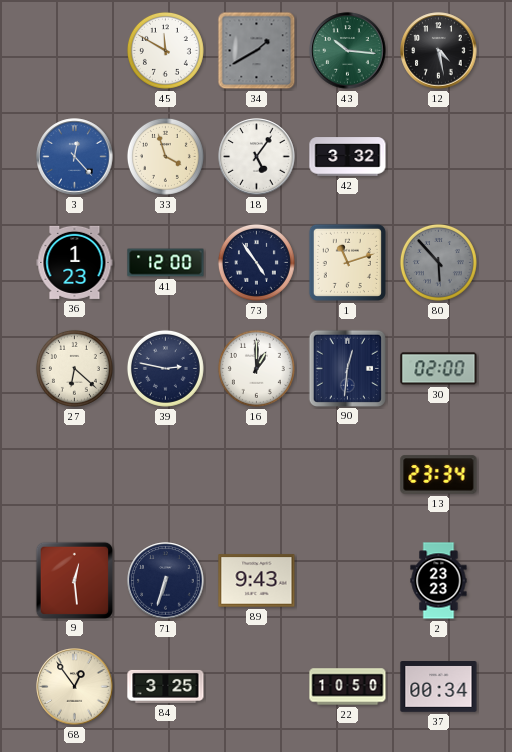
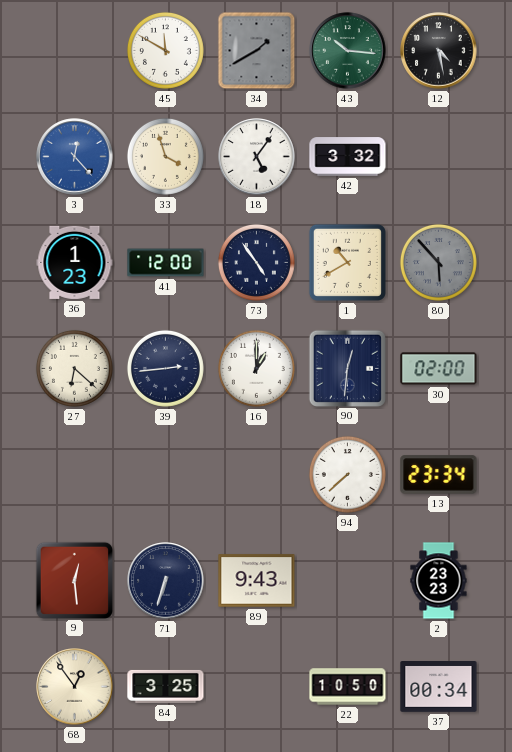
1: 11:12 -> 10:40
39: 2:47 -> 2:44
94: none -> 7:38
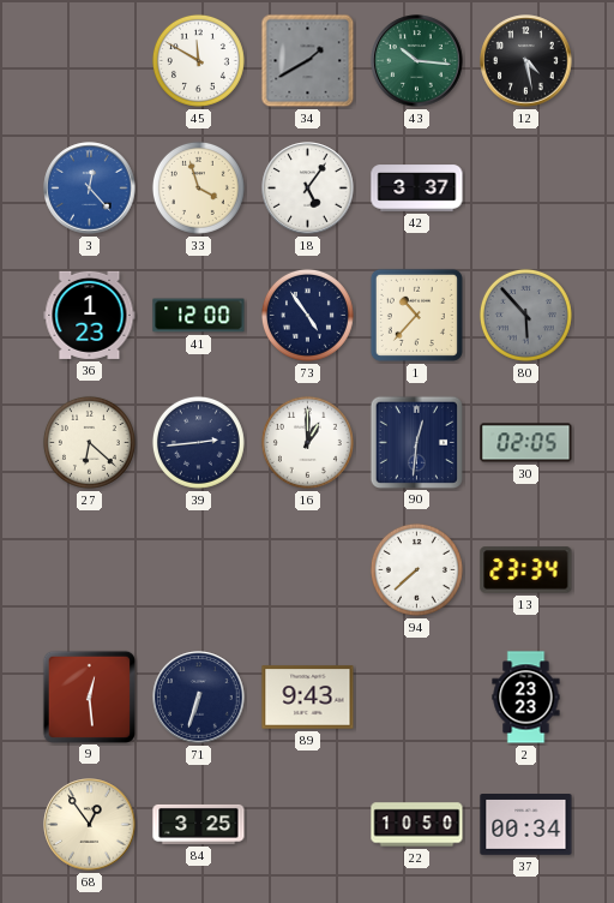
42: 3:32 -> 3:37
1: 10:40 -> 10:37
30: 02:00 -> 02:05
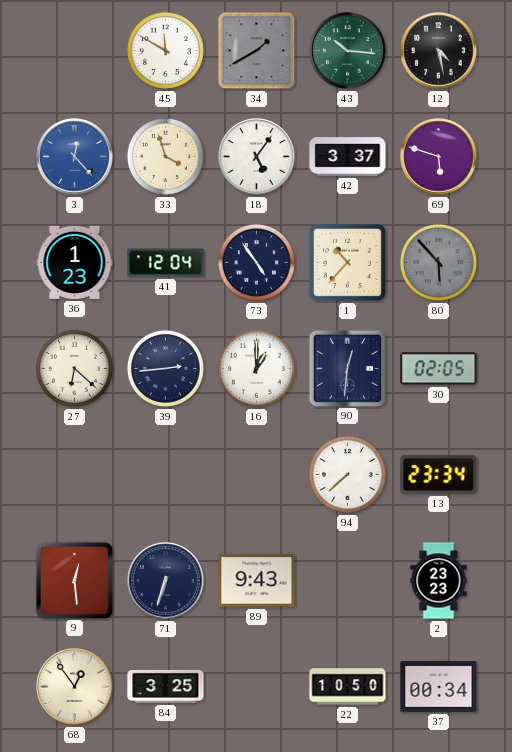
69: none -> 5:48
41: 12:00 -> 12:04
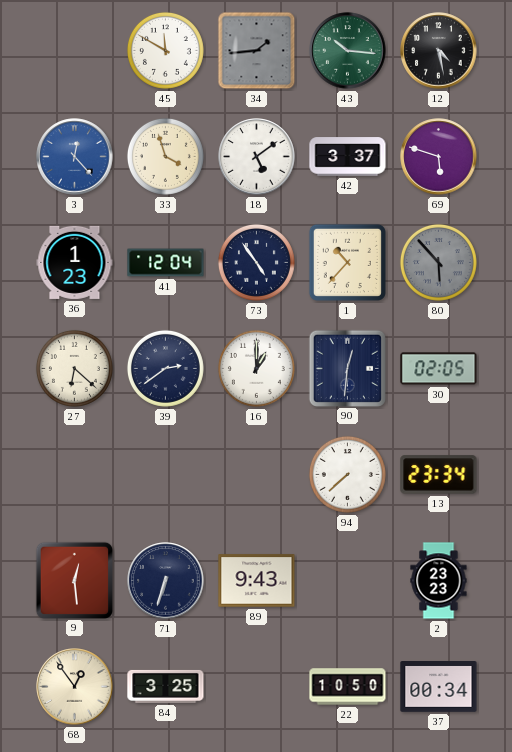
34: 1:40 -> 1:44
18: 5:06 -> 5:09
39: 2:44 -> 2:39
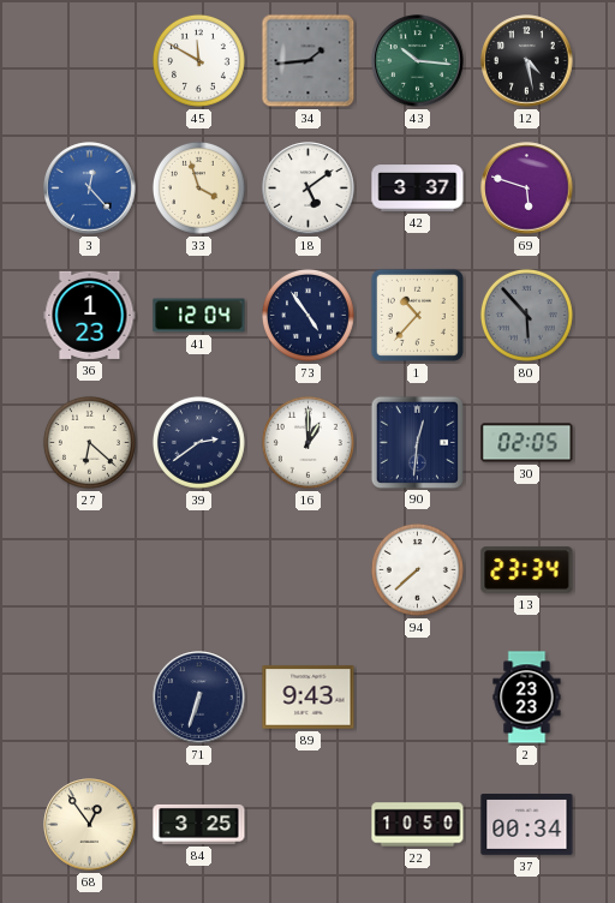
9: 12:29 -> none
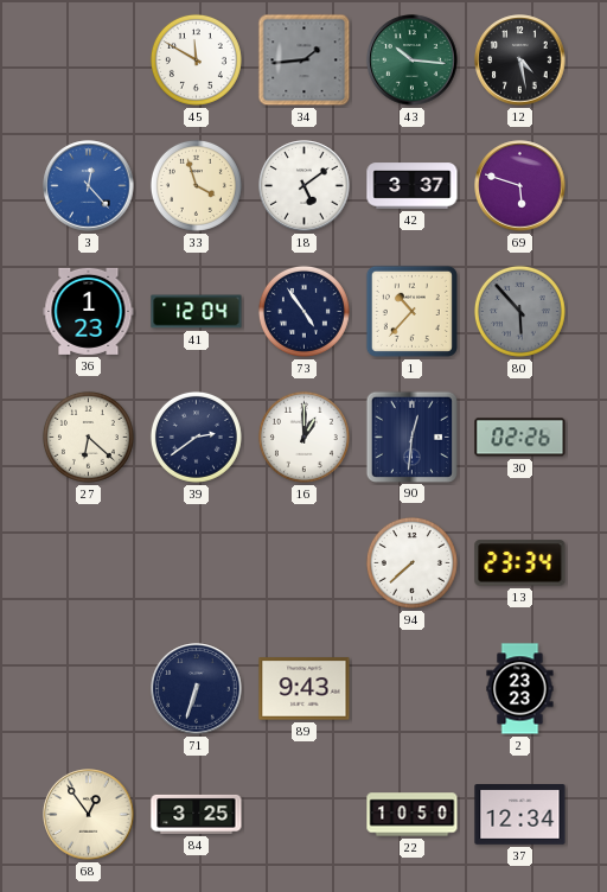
30: 02:05 -> 02:26
37: 00:34 -> 12:34
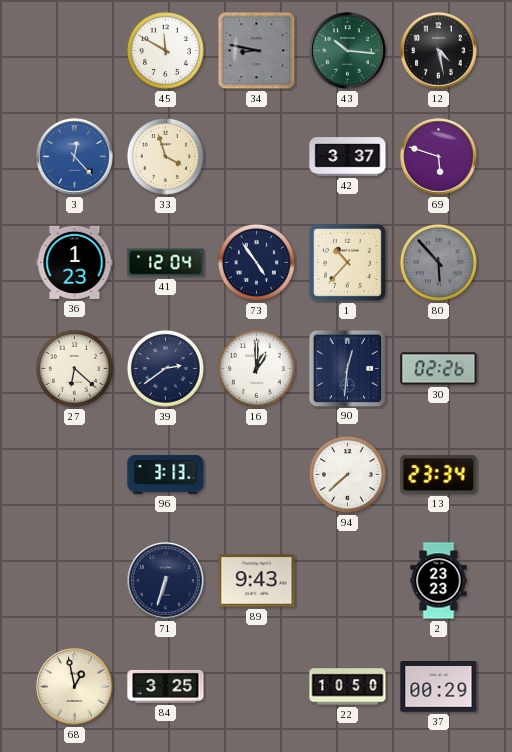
34: 1:44 -> 8:47
18: 5:09 -> none
96: none -> 3:13
68: 12:54 -> 12:58
37: 12:34 -> 00:29
